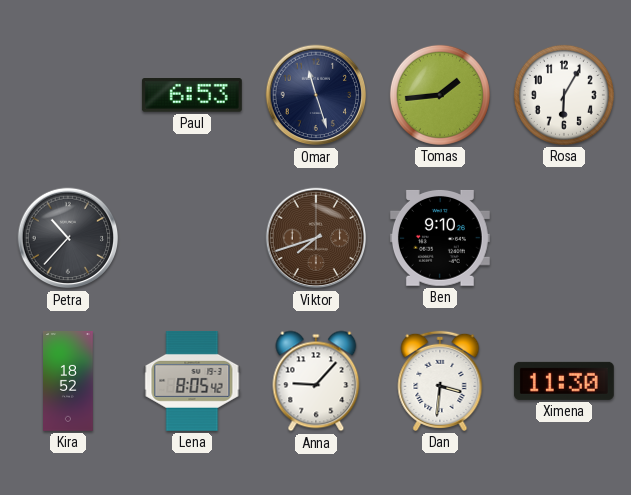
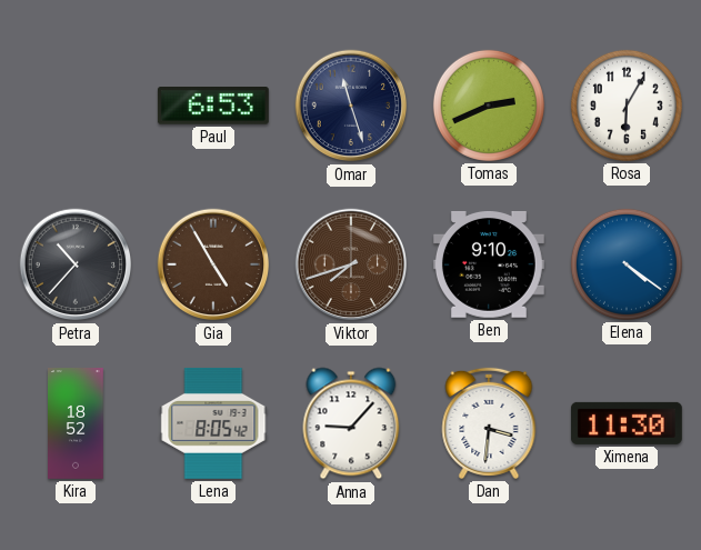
Tomas: 1:44 -> 2:41
Gia: none -> 4:55
Elena: none -> 4:21
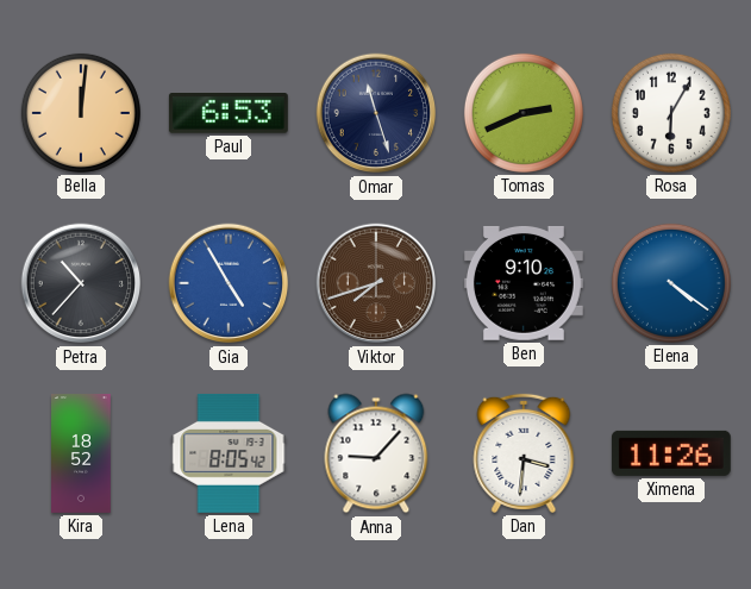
Bella: none -> 12:01
Gia dial: brown -> blue
Ximena: 11:30 -> 11:26
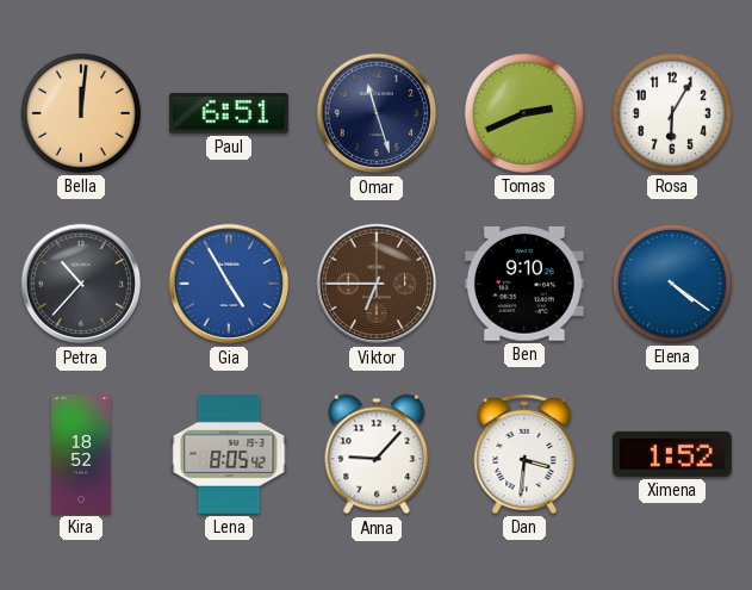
Paul: 6:53 -> 6:51
Viktor: 7:42 -> 6:45
Ximena: 11:26 -> 1:52
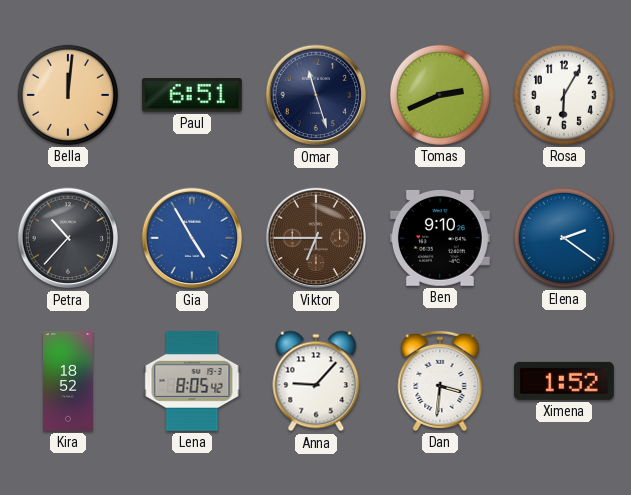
Elena: 4:21 -> 2:21
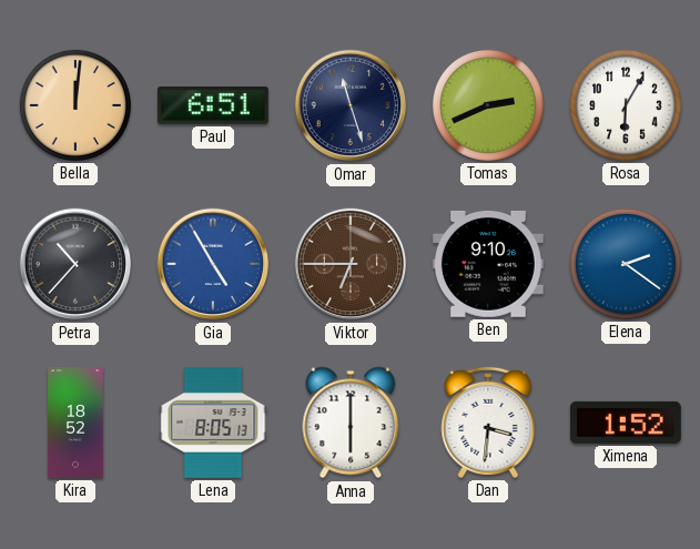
Lena: 8:05:42 -> 8:05:13
Anna: 9:07 -> 6:00
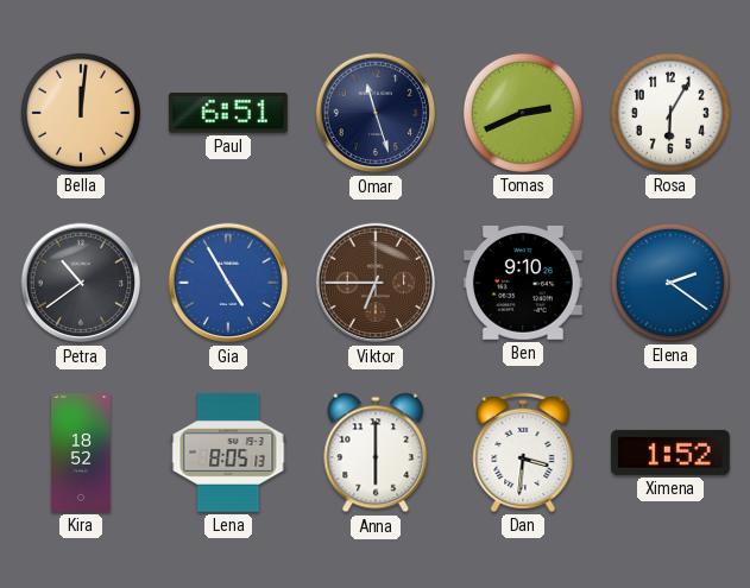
Petra: 10:37 -> 10:39
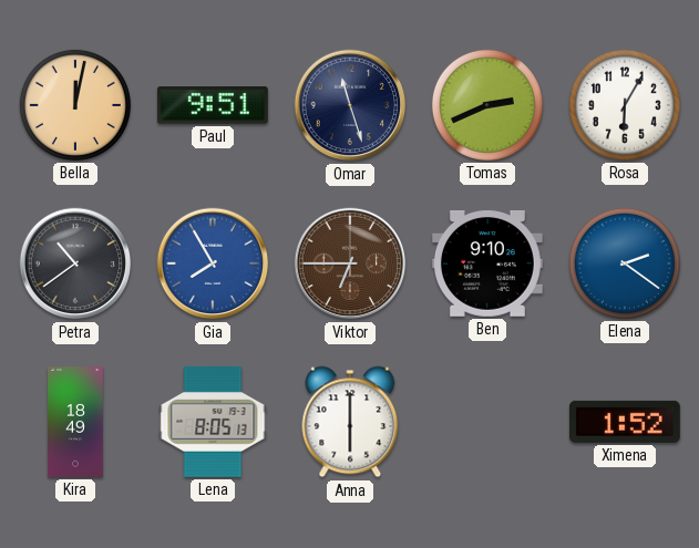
Bella: 12:01 -> 12:02
Paul: 6:51 -> 9:51
Gia: 4:55 -> 7:55
Kira: 18:52 -> 18:49
Dan: 3:31 -> none
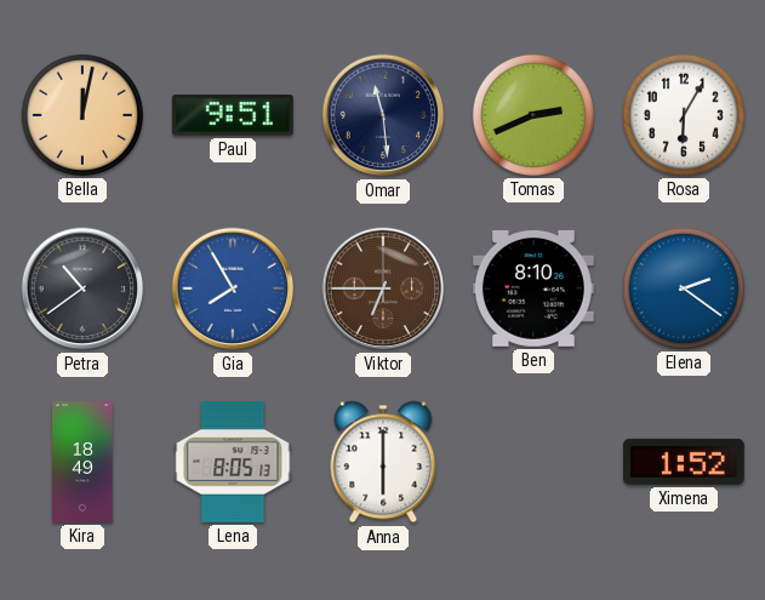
Omar: 11:27 -> 11:29
Ben: 9:10 -> 8:10
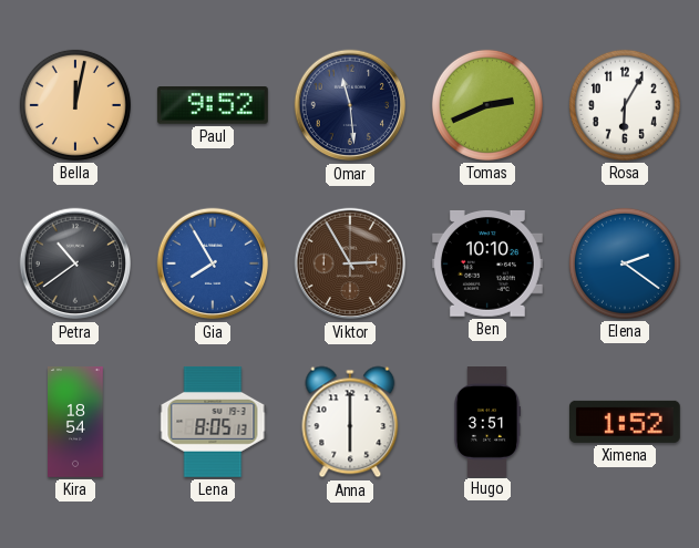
Paul: 9:51 -> 9:52
Viktor: 6:45 -> 2:55
Ben: 8:10 -> 10:10
Kira: 18:49 -> 18:54
Hugo: none -> 3:51
